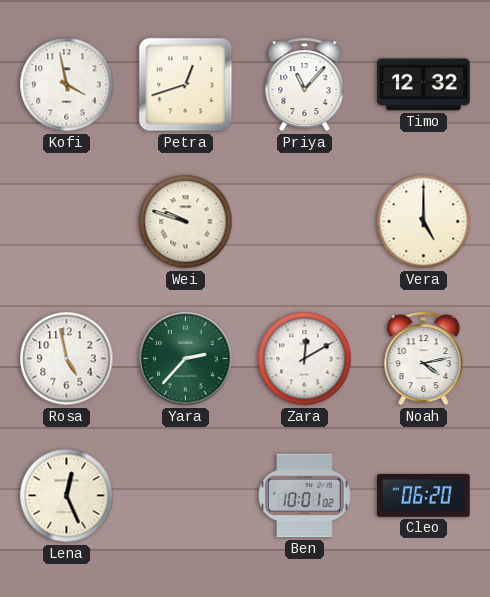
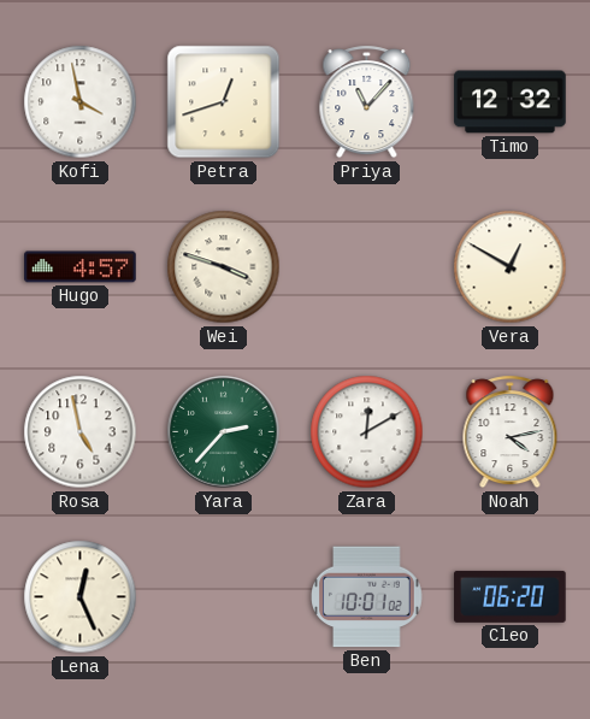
Hugo: none -> 4:57
Wei: 9:48 -> 3:48
Vera: 5:00 -> 12:50
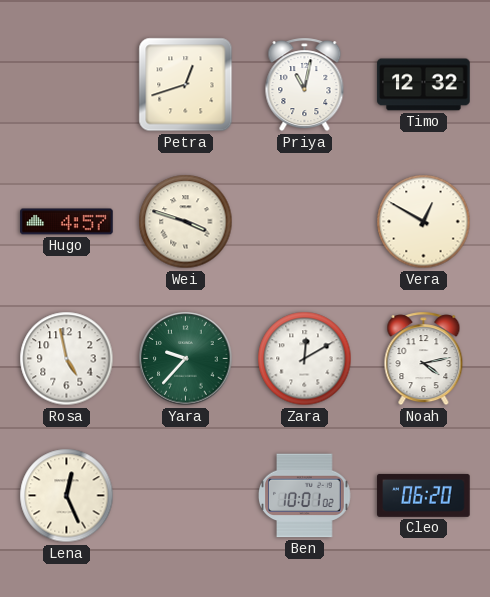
Kofi: 3:58 -> none
Priya: 11:07 -> 11:02
Yara: 2:37 -> 9:37
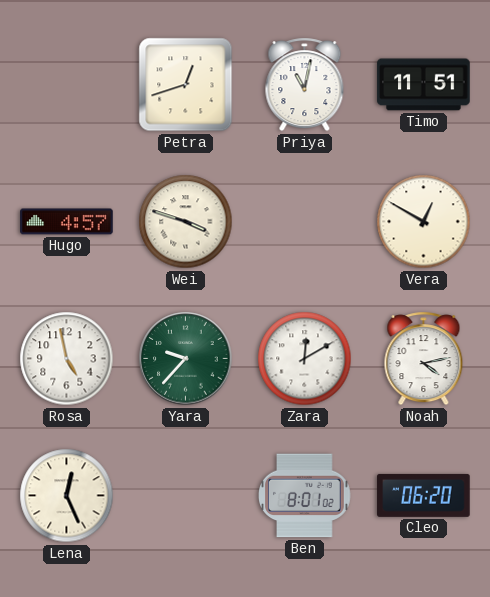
Timo: 12:32 -> 11:51
Ben: 10:01 -> 8:01
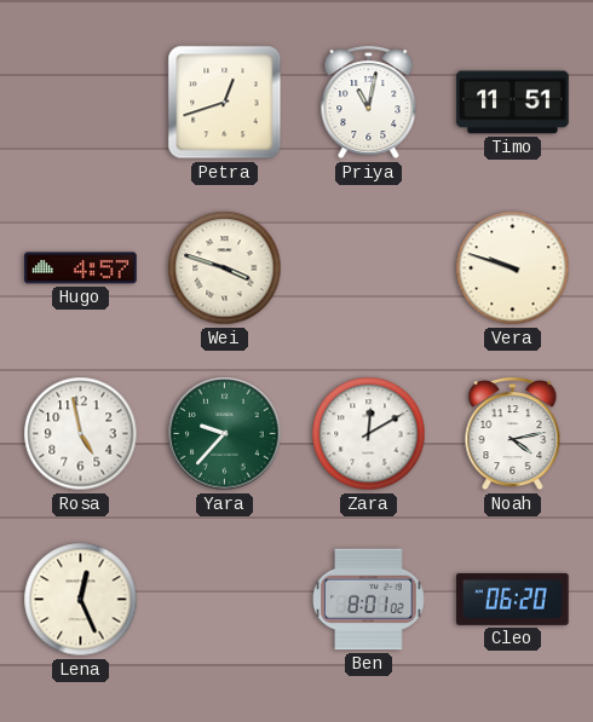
Vera: 12:50 -> 9:48
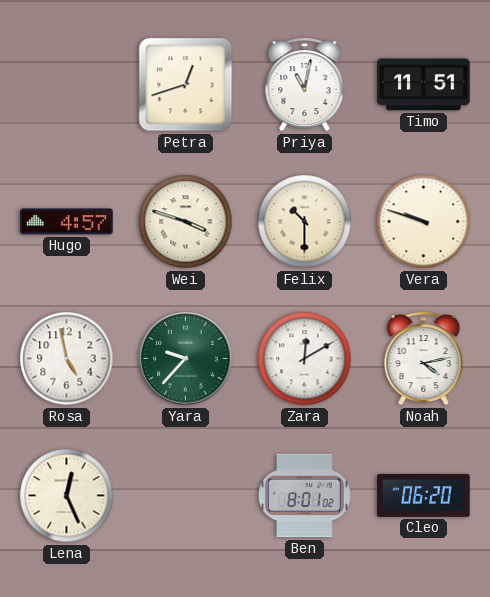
Felix: none -> 10:30
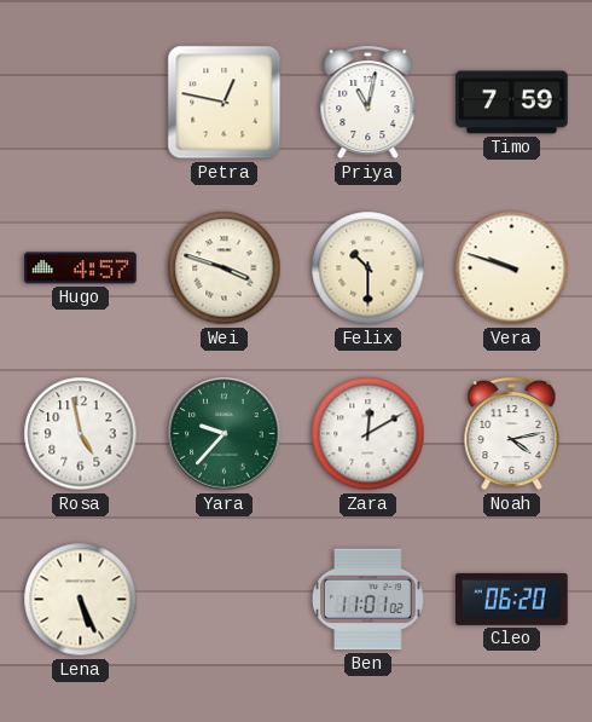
Petra: 12:42 -> 12:47
Timo: 11:51 -> 7:59
Lena: 12:26 -> 5:26
Ben: 8:01 -> 11:01
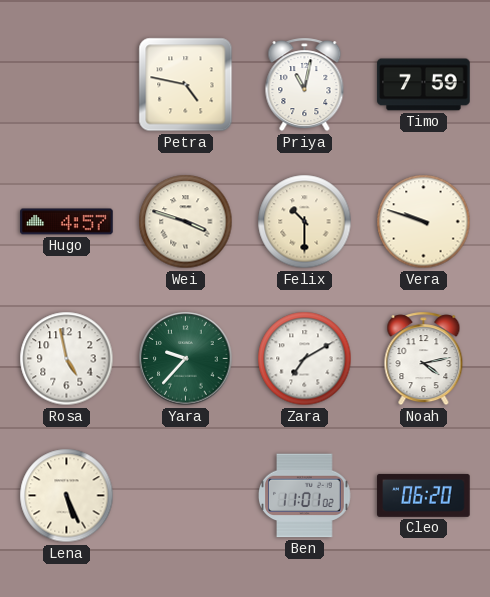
Petra: 12:47 -> 4:47
Zara: 12:10 -> 7:10
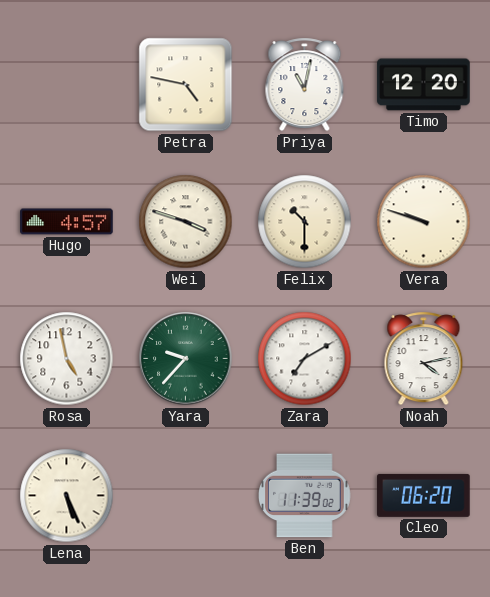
Timo: 7:59 -> 12:20
Ben: 11:01 -> 11:39
